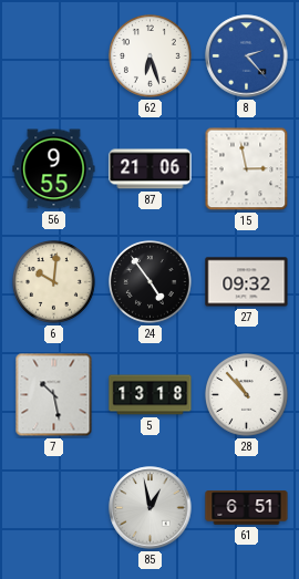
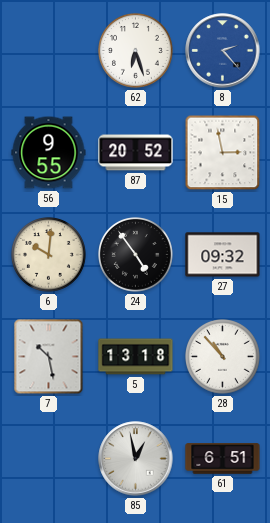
87: 21:06 -> 20:52
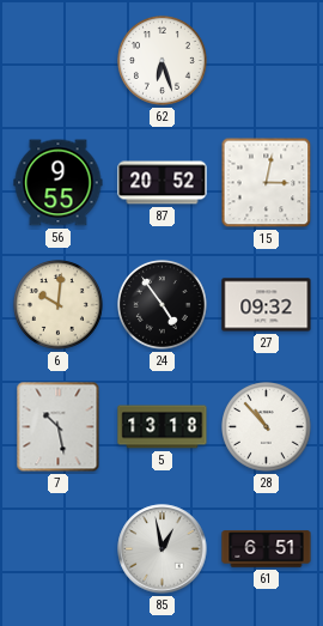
8: 2:23 -> none
15: 2:58 -> 3:02
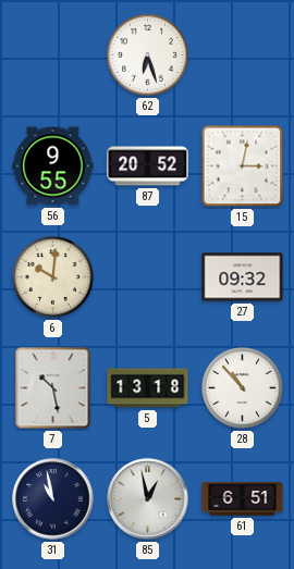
24: 4:54 -> none
31: none -> 10:58
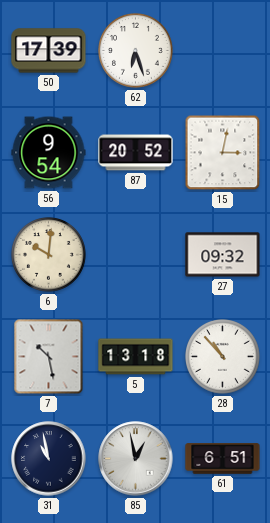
50: none -> 17:39
56: 9:55 -> 9:54
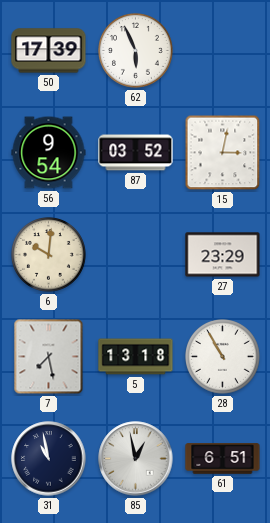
62: 6:27 -> 5:56
87: 20:52 -> 03:52
27: 09:32 -> 23:29
7: 10:28 -> 7:28
28: 10:53 -> 10:55
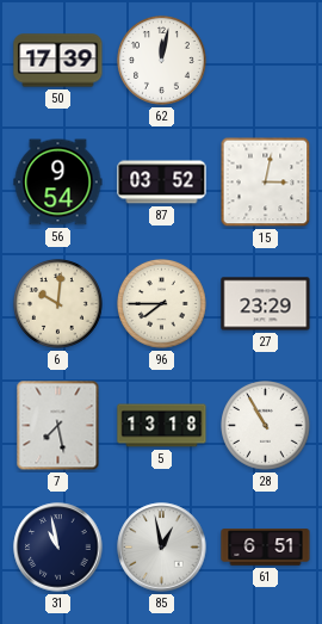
62: 5:56 -> 12:02
96: none -> 7:45
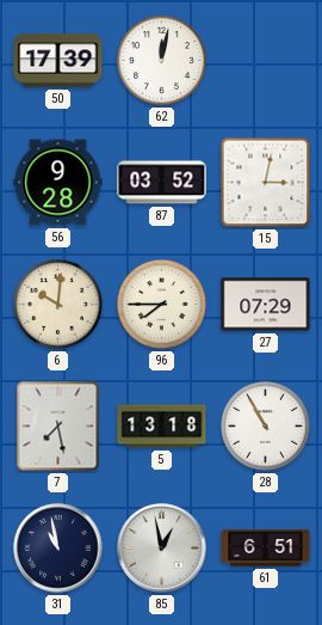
56: 9:54 -> 9:28
27: 23:29 -> 07:29
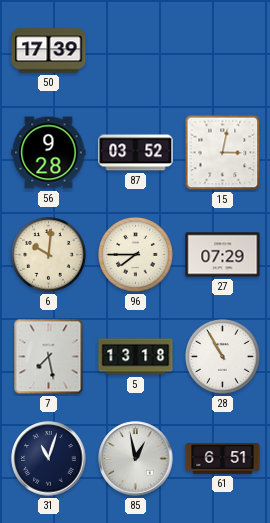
62: 12:02 -> none
31: 10:58 -> 11:03
